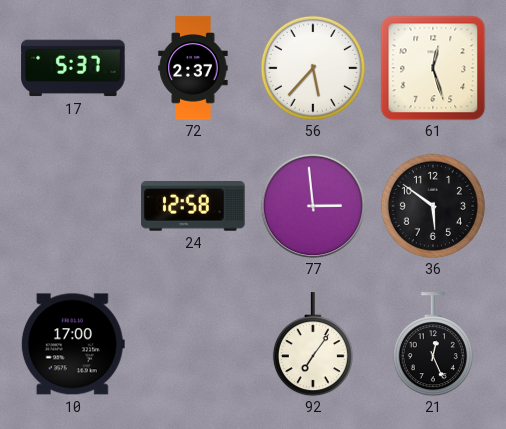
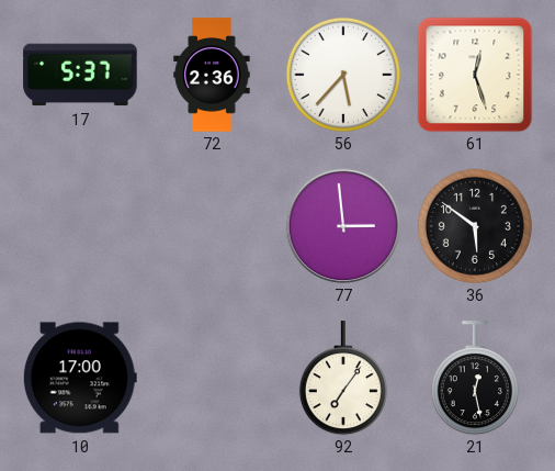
72: 2:37 -> 2:36
24: 12:58 -> none
21: 12:26 -> 12:28
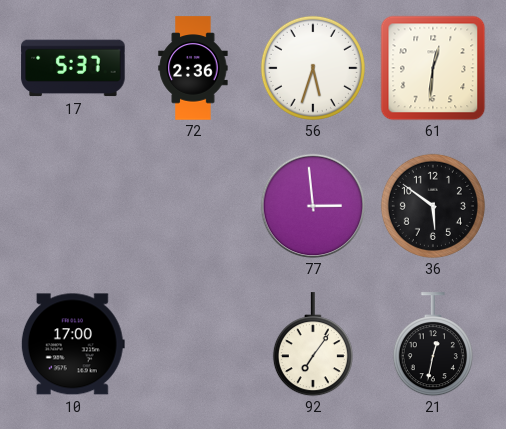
56: 5:37 -> 5:33
61: 12:27 -> 12:31
21: 12:28 -> 12:32
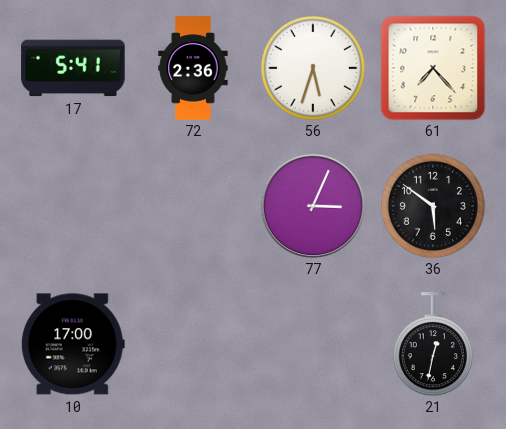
17: 5:37 -> 5:41
61: 12:31 -> 7:23
77: 2:59 -> 3:04
92: 7:06 -> none
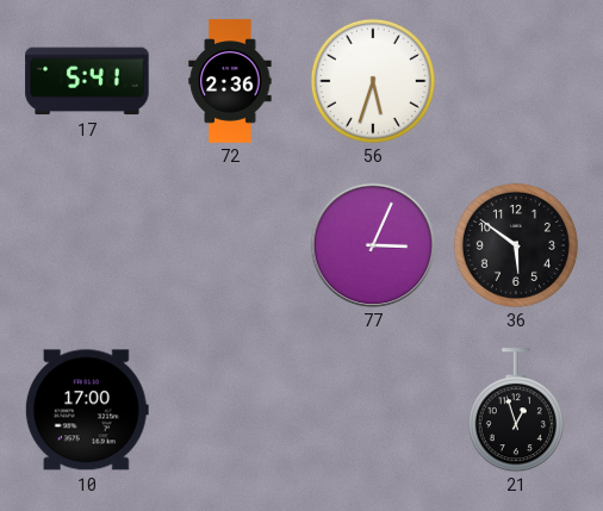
61: 7:23 -> none
21: 12:32 -> 12:57
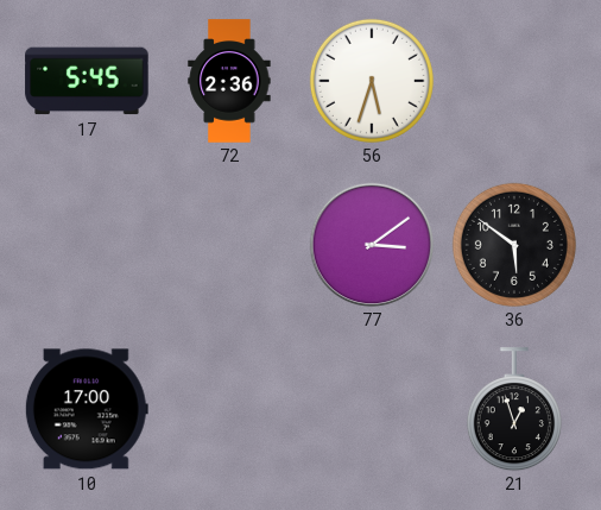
17: 5:41 -> 5:45
77: 3:04 -> 3:09
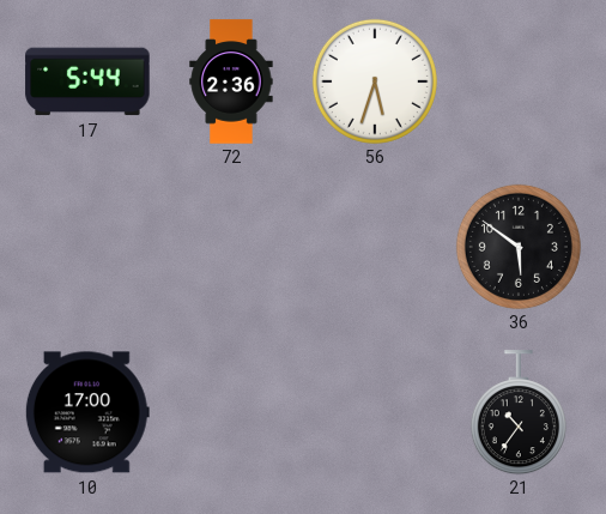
17: 5:45 -> 5:44
77: 3:09 -> none
21: 12:57 -> 10:36
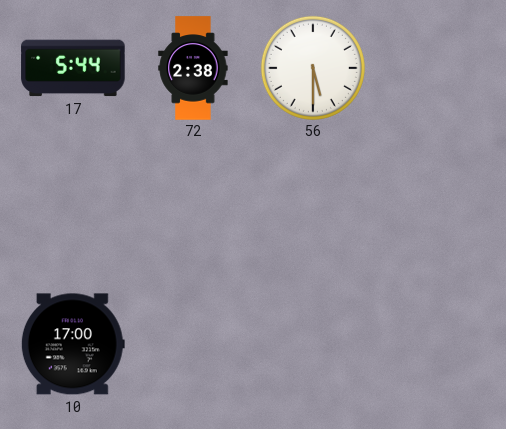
72: 2:36 -> 2:38
56: 5:33 -> 5:30
36: 5:51 -> none
21: 10:36 -> none
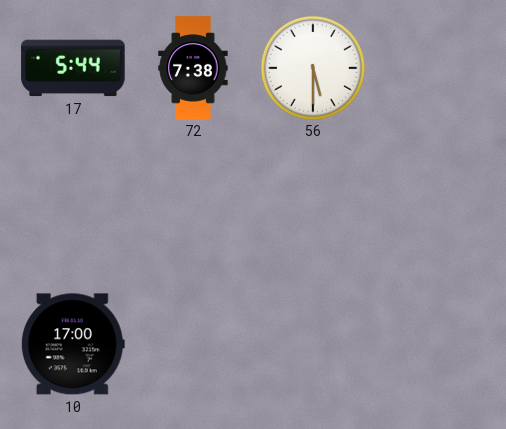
72: 2:38 -> 7:38
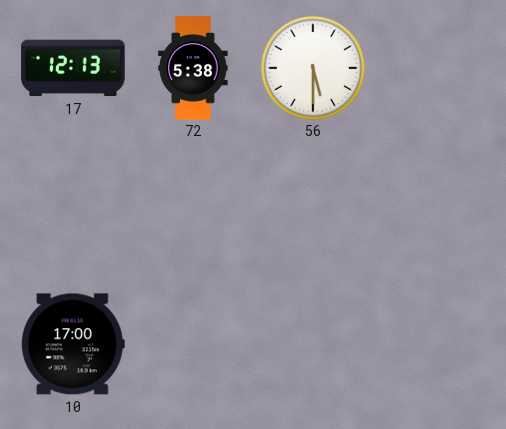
17: 5:44 -> 12:13
72: 7:38 -> 5:38
